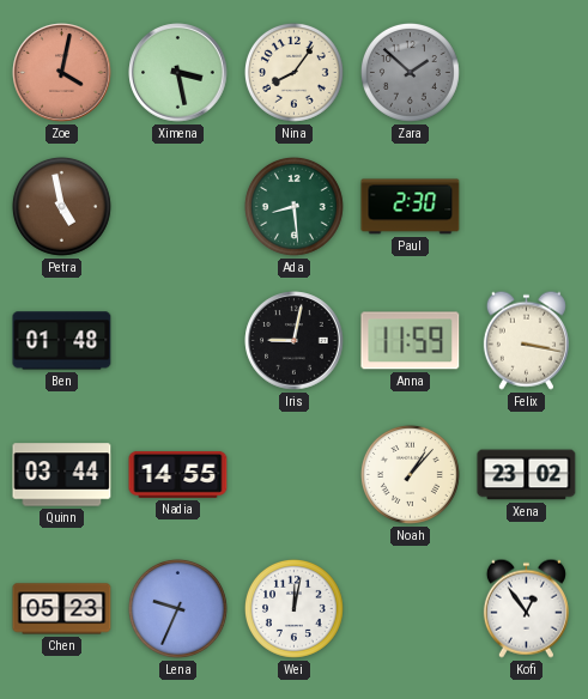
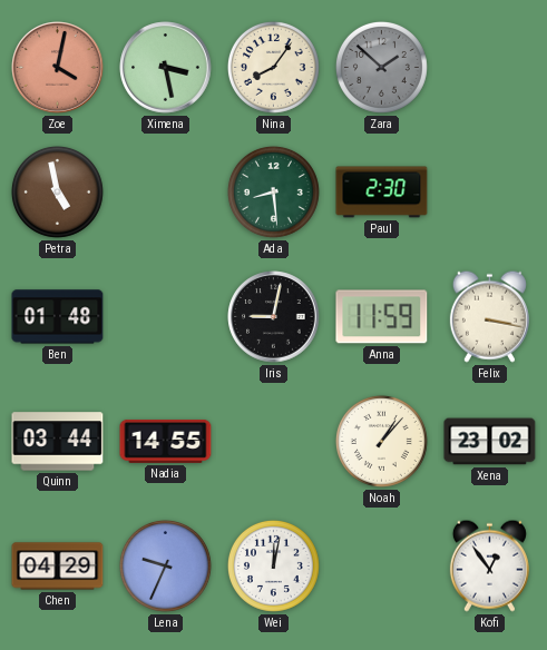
Chen: 05:23 -> 04:29
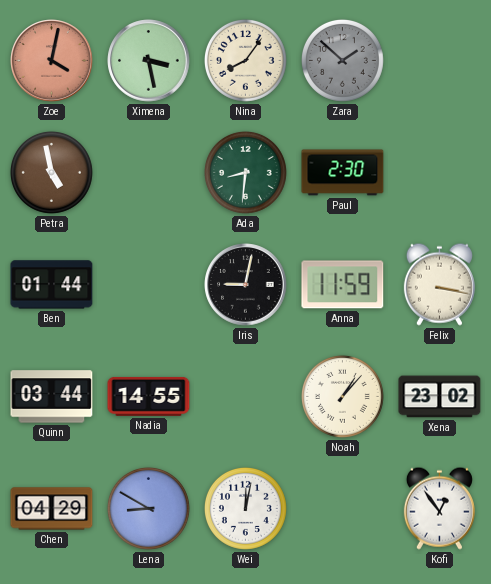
Ada: 8:29 -> 8:31
Ben: 01:48 -> 01:44
Lena: 9:34 -> 8:50
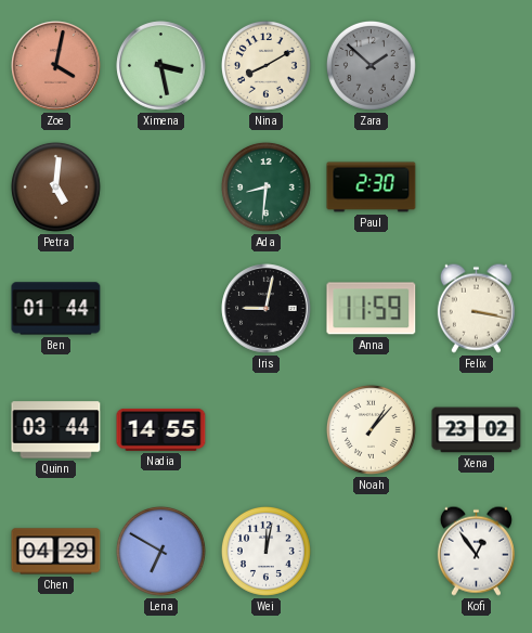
Nina: 8:06 -> 8:10
Petra: 4:58 -> 5:01
Lena: 8:50 -> 6:50
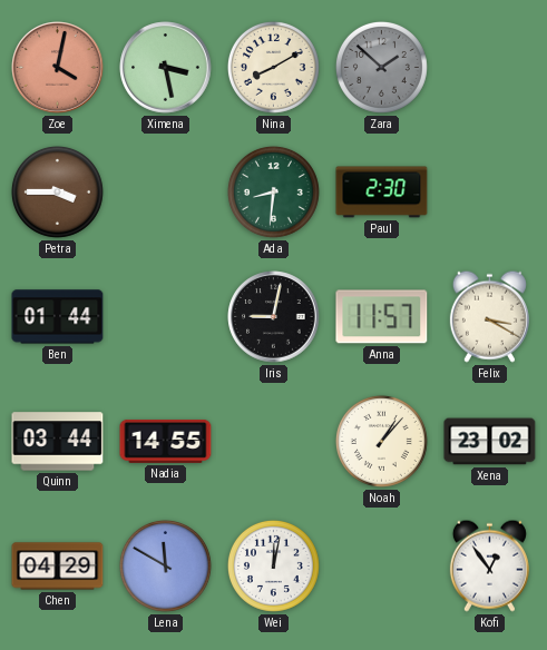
Petra: 5:01 -> 3:45
Anna: 11:59 -> 11:57
Felix: 3:17 -> 3:20
Lena: 6:50 -> 11:50
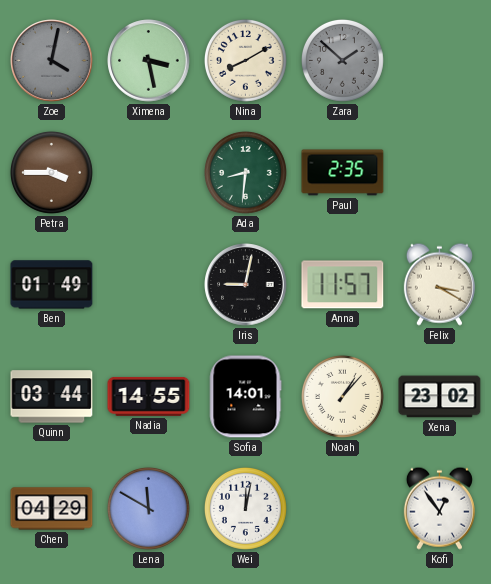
Zoe dial: salmon -> grey
Paul: 2:30 -> 2:35
Ben: 01:44 -> 01:49
Sofia: none -> 14:01
